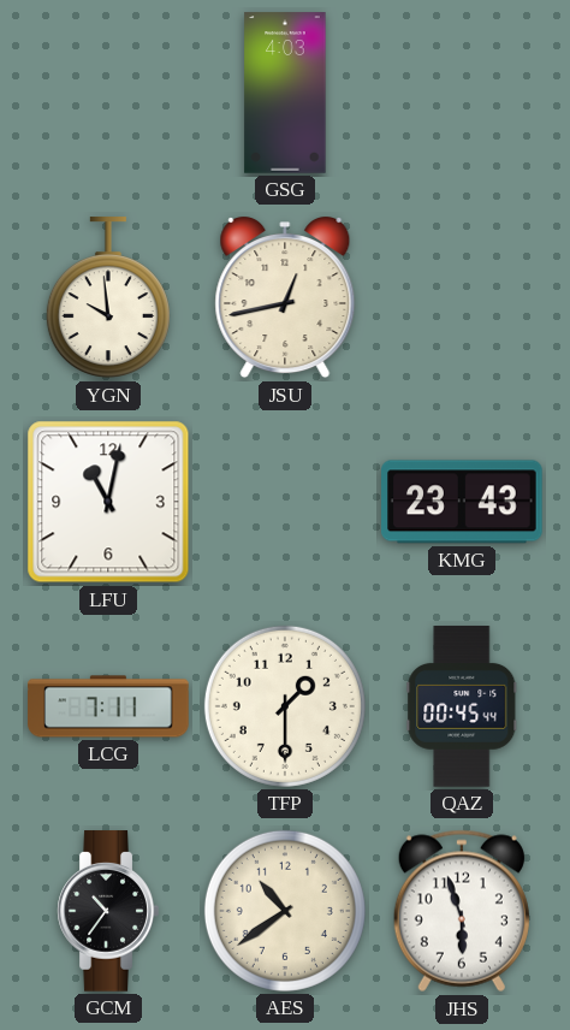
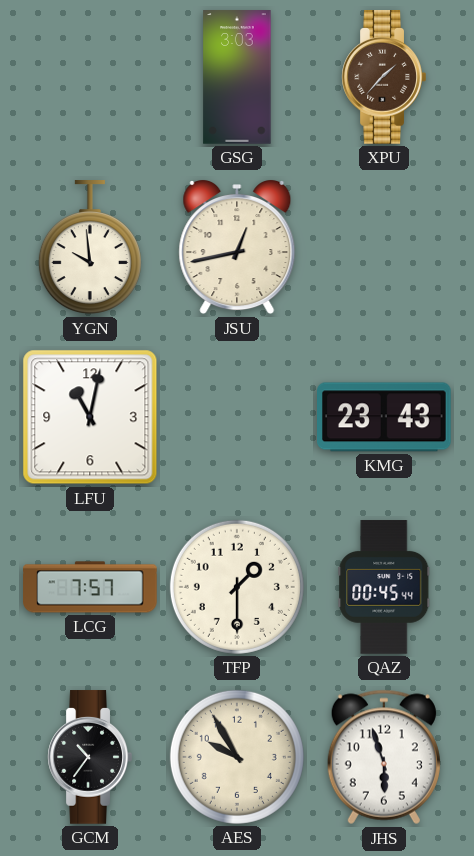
GSG: 4:03 -> 3:03
XPU: none -> 1:37
LCG: 7:11 -> 7:57
AES: 10:39 -> 9:55
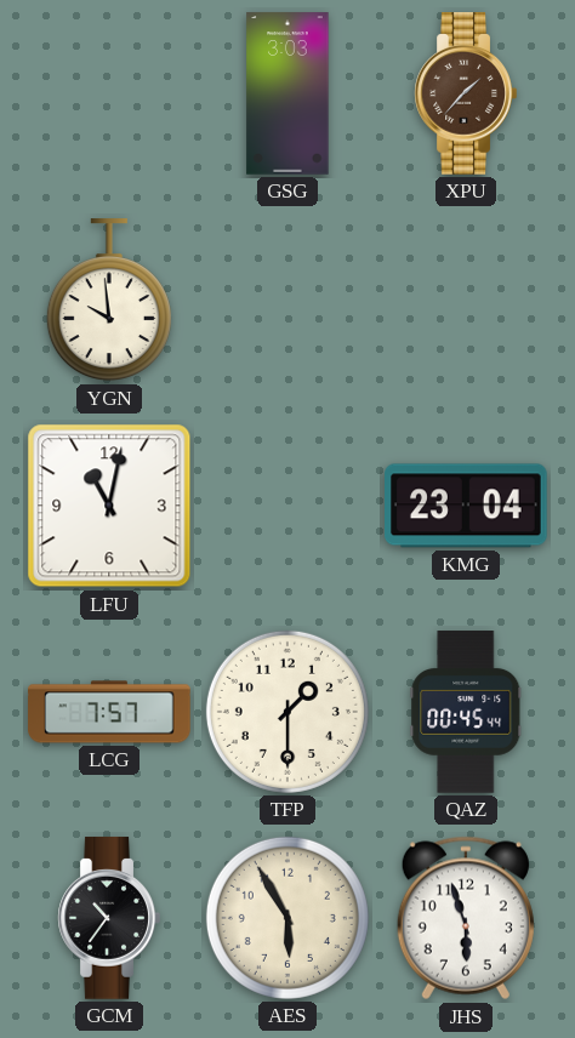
JSU: 12:43 -> none
KMG: 23:43 -> 23:04
AES: 9:55 -> 5:55
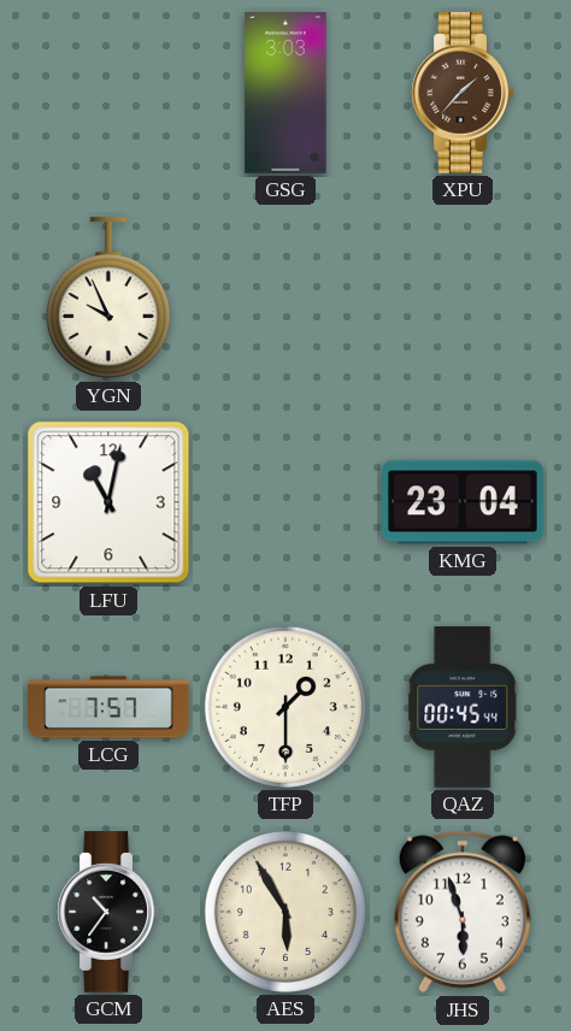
YGN: 9:59 -> 9:56
